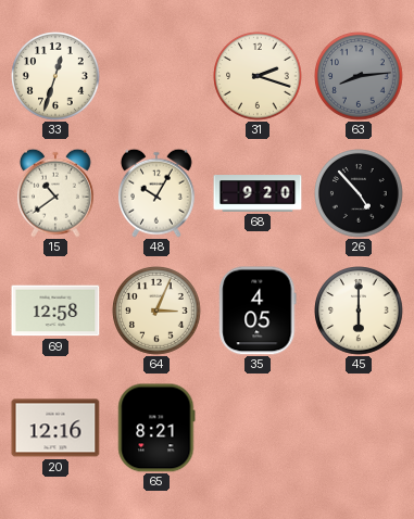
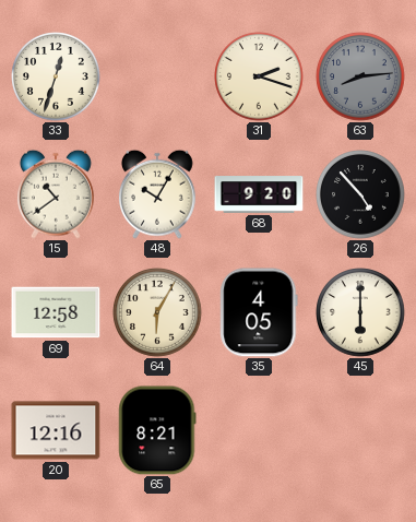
64: 3:04 -> 6:05
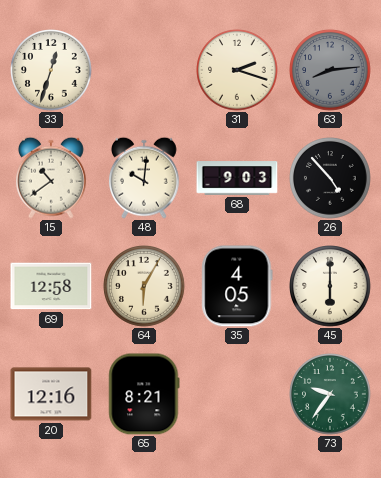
48: 10:05 -> 10:01
68: 9:20 -> 9:03
73: none -> 9:36
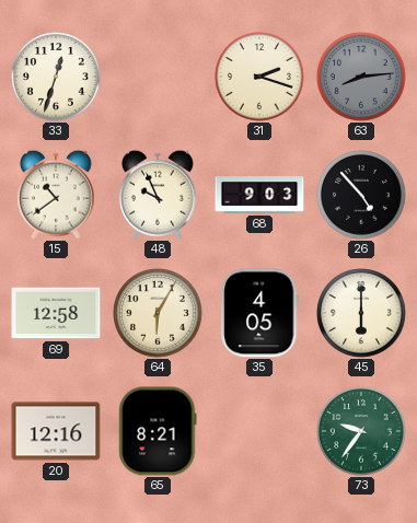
48: 10:01 -> 9:56
